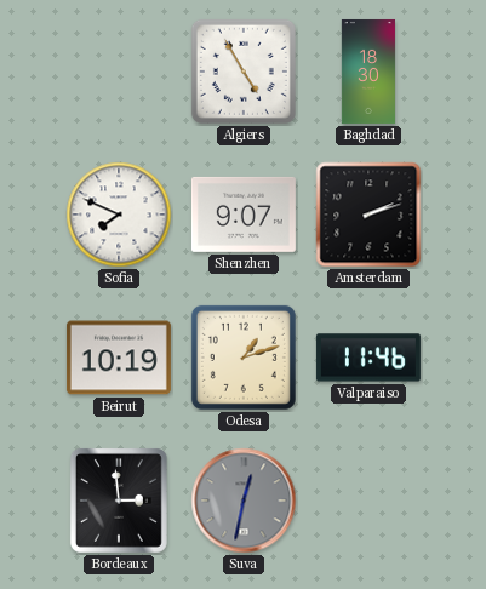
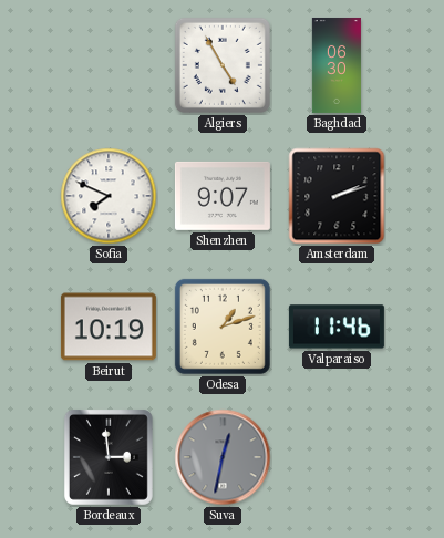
Baghdad: 18:30 -> 06:30
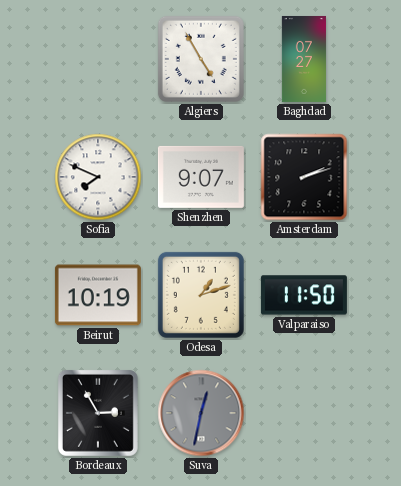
Baghdad: 06:30 -> 07:27
Valparaiso: 11:46 -> 11:50
Bordeaux: 2:59 -> 2:55
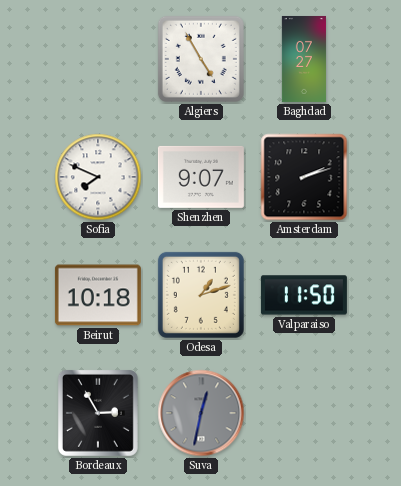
Beirut: 10:19 -> 10:18
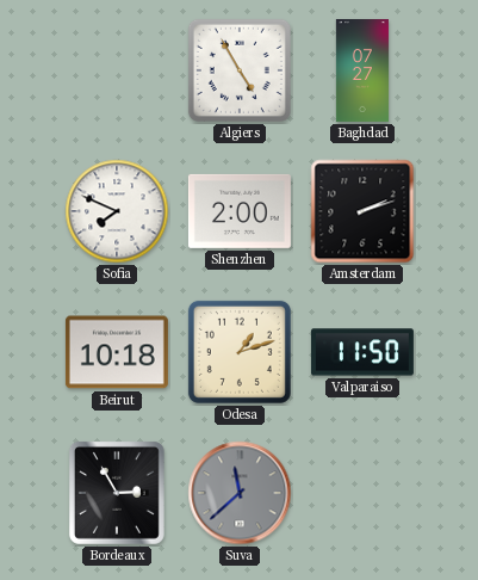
Shenzhen: 9:07 -> 2:00
Suva: 12:32 -> 11:38
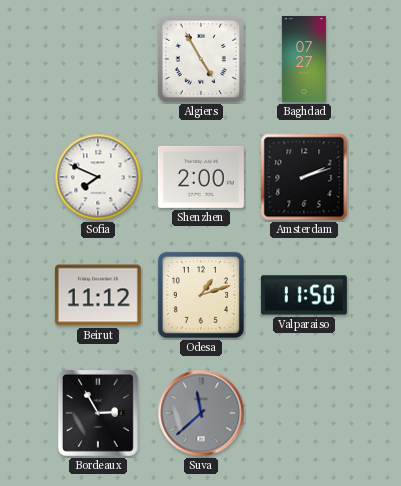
Beirut: 10:18 -> 11:12
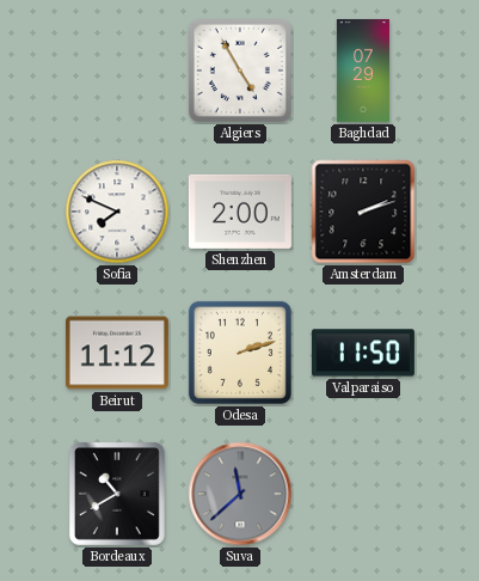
Baghdad: 07:27 -> 07:29
Odesa: 1:12 -> 2:12
Bordeaux: 2:55 -> 10:40
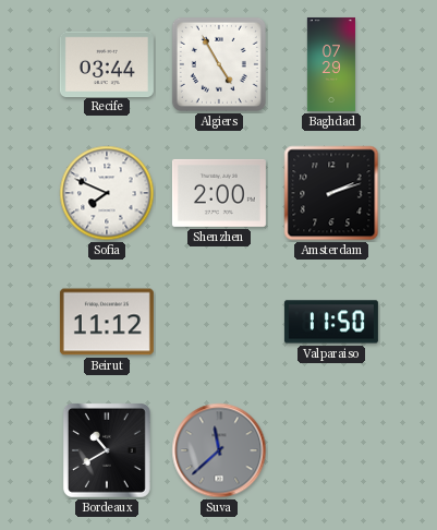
Recife: none -> 03:44
Odesa: 2:12 -> none
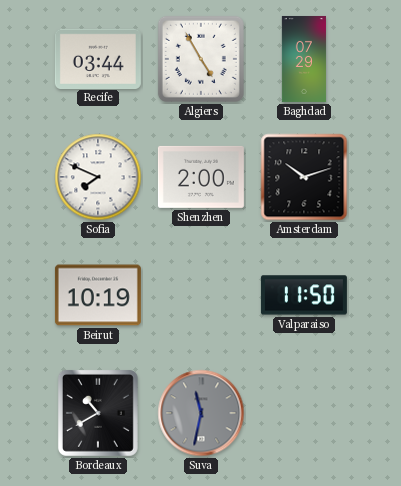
Amsterdam: 2:12 -> 10:12
Beirut: 11:12 -> 10:19
Suva: 11:38 -> 11:32
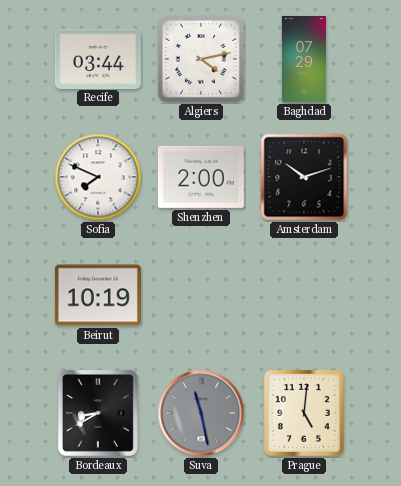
Algiers: 4:55 -> 4:13
Valparaiso: 11:50 -> none
Bordeaux: 10:40 -> 8:40
Suva: 11:32 -> 11:28
Prague: none -> 5:01
